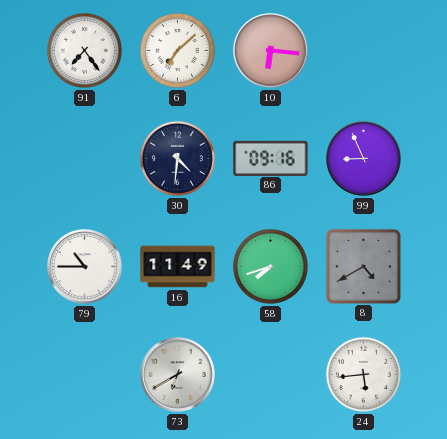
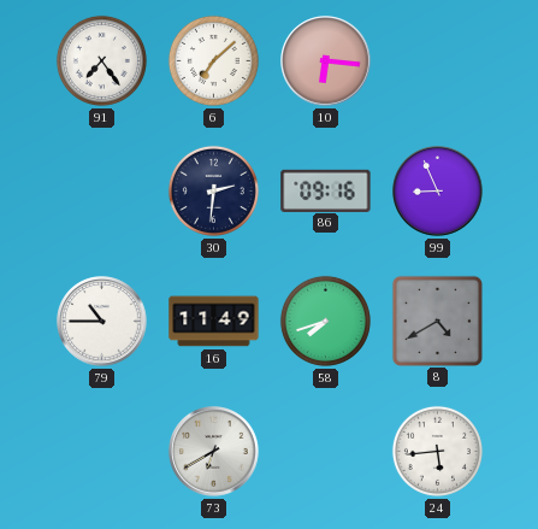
30: 4:31 -> 2:31
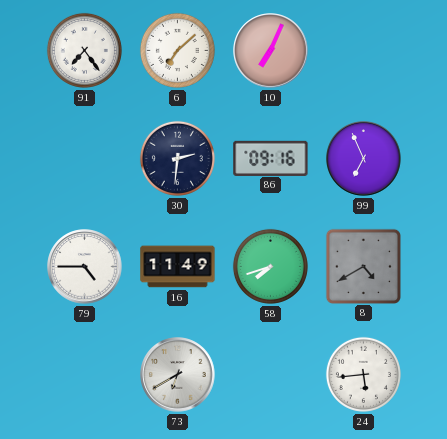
10: 6:16 -> 7:04
99: 8:56 -> 6:56
79: 10:45 -> 4:45
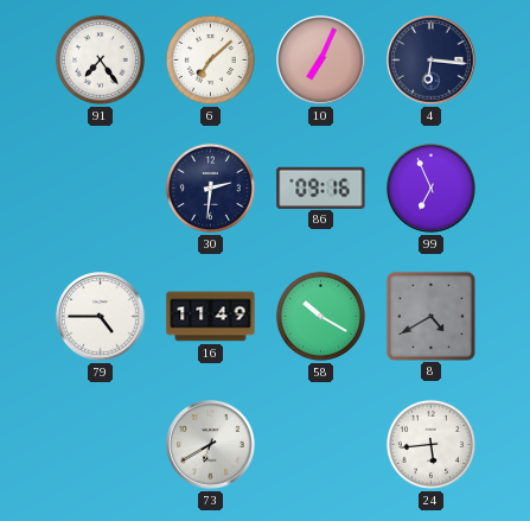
4: none -> 6:16
58: 7:42 -> 10:20
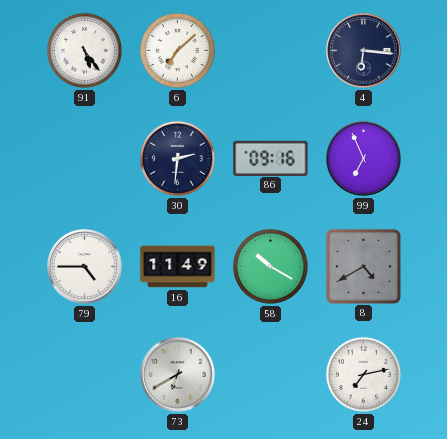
91: 7:24 -> 5:24
10: 7:04 -> none
24: 5:44 -> 7:13
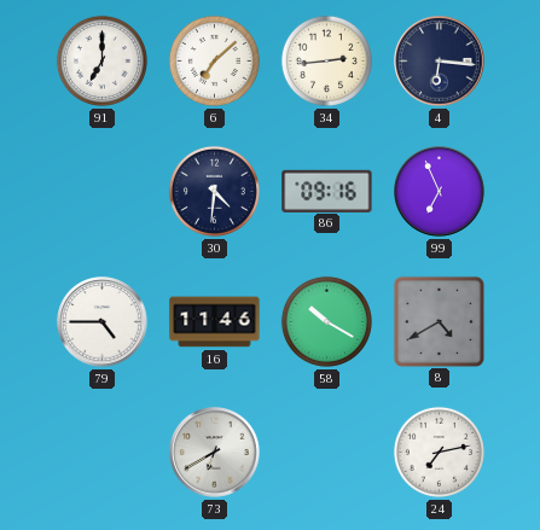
91: 5:24 -> 7:00
34: none -> 2:44
30: 2:31 -> 4:31
16: 11:49 -> 11:46
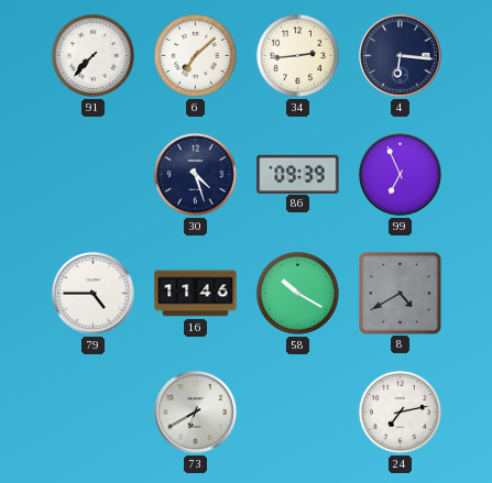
91: 7:00 -> 7:37
30: 4:31 -> 4:27
86: 09:16 -> 09:39
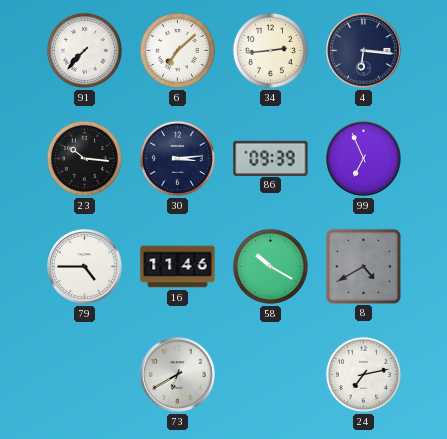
23: none -> 10:16
30: 4:27 -> 3:14
